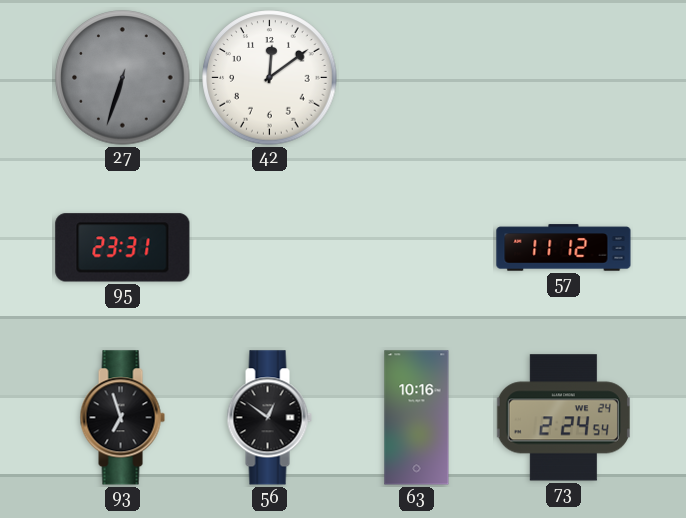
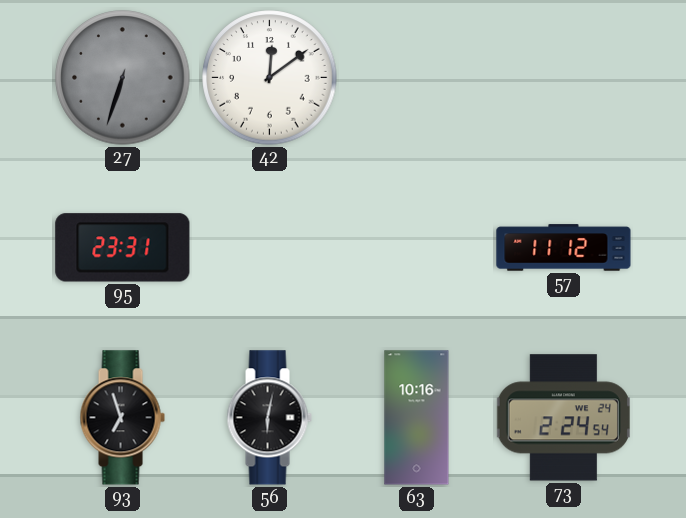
56: 12:51 -> 6:02
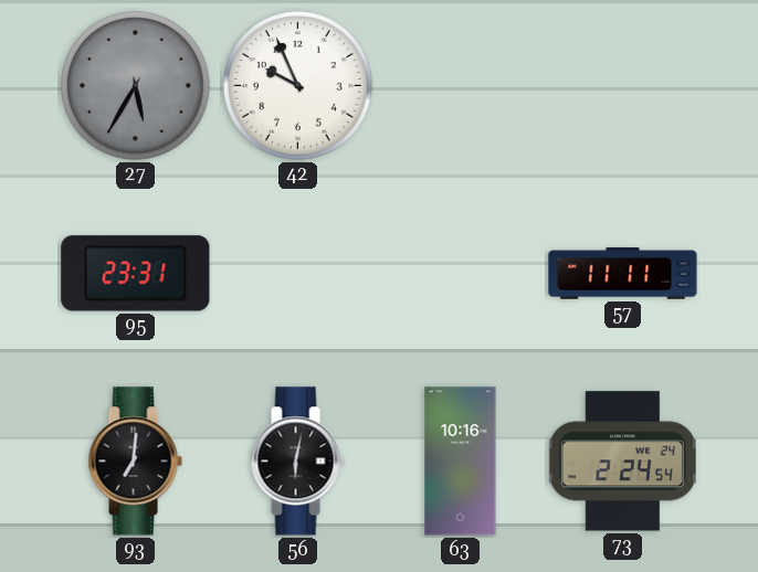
27: 6:33 -> 5:35
42: 12:09 -> 9:56
57: 11:12 -> 11:11
93: 6:57 -> 7:01
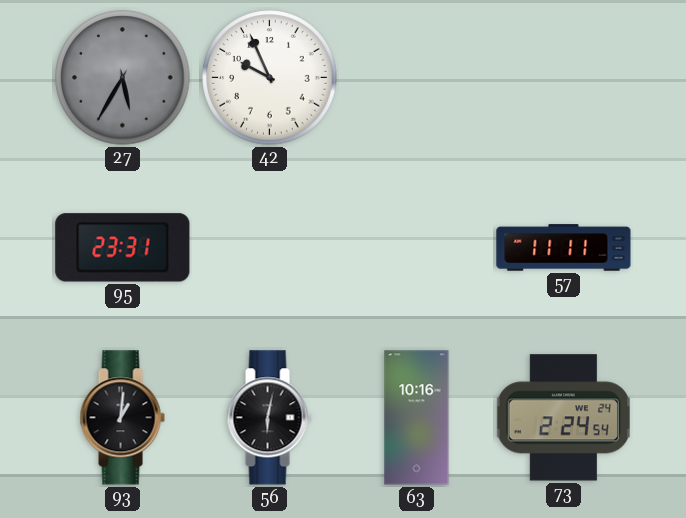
93: 7:01 -> 1:01
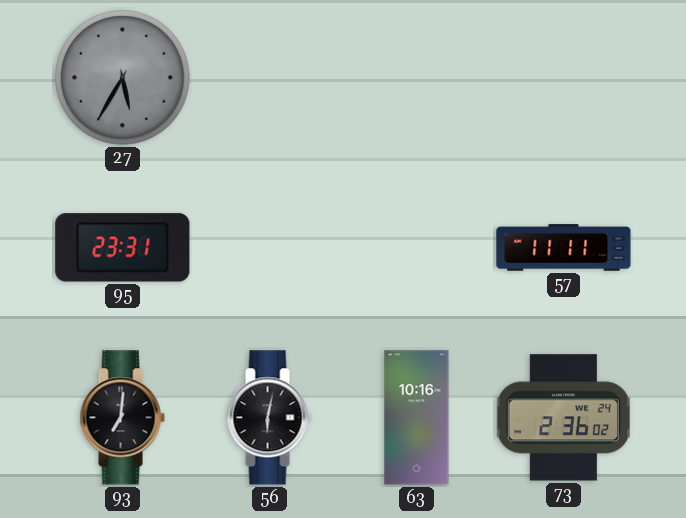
42: 9:56 -> none
93: 1:01 -> 7:01
73: 2:24 -> 2:36
